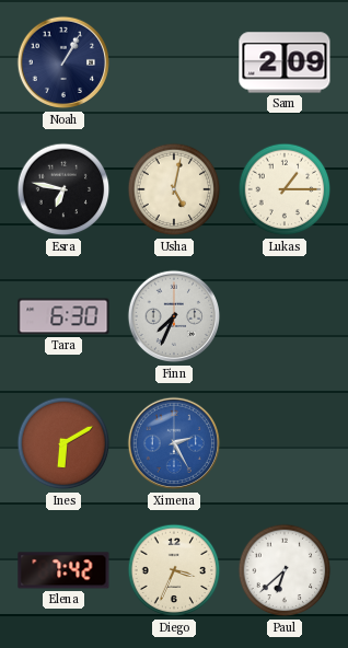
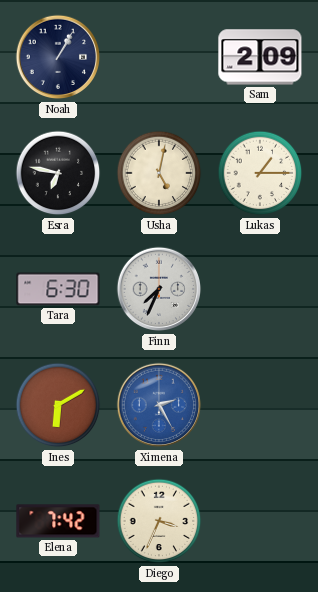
Paul: 6:38 -> none
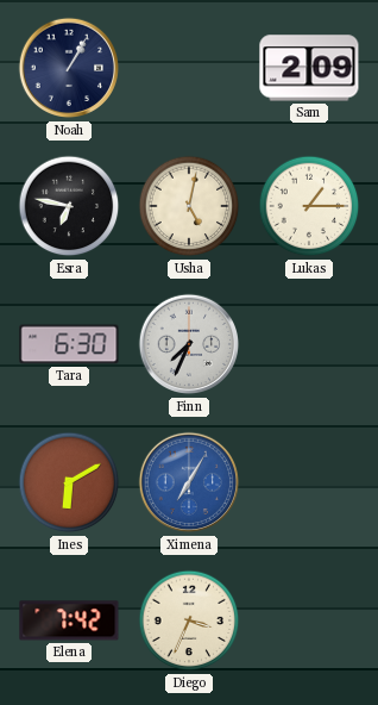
Ximena: 2:25 -> 7:05
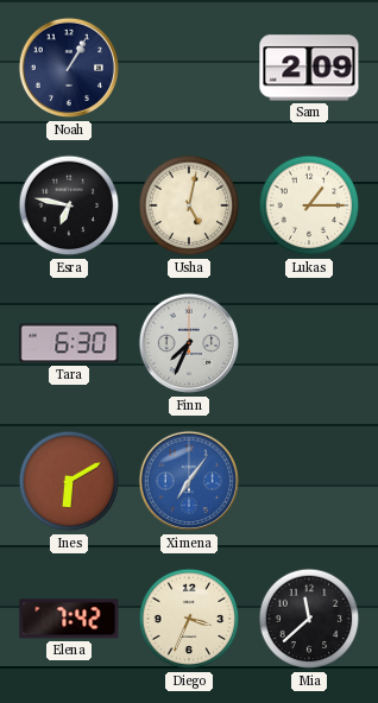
Ximena: 7:05 -> 7:06
Mia: none -> 11:38
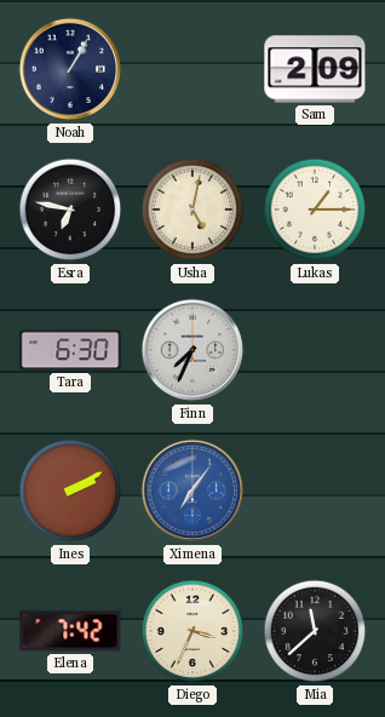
Ines: 6:10 -> 2:10
